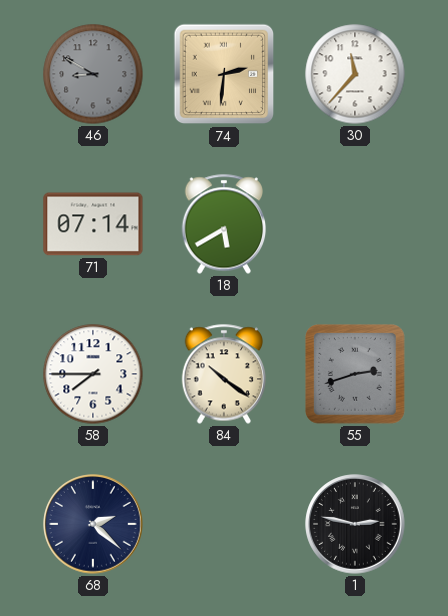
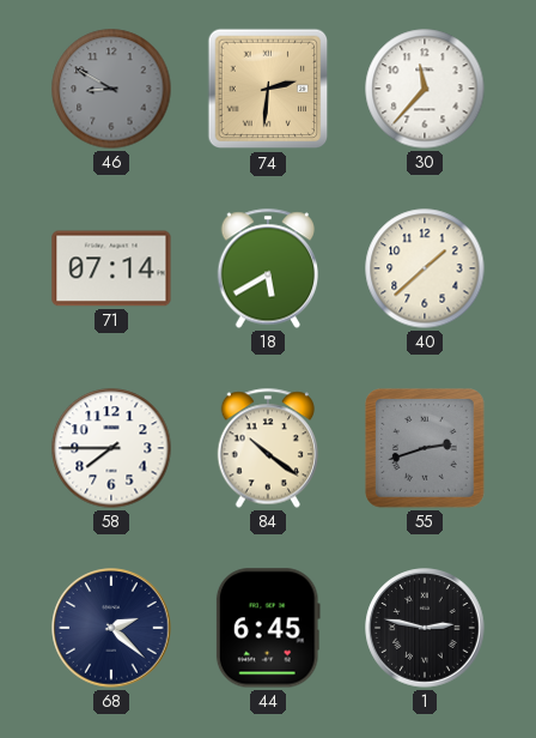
40: none -> 1:38
44: none -> 6:45
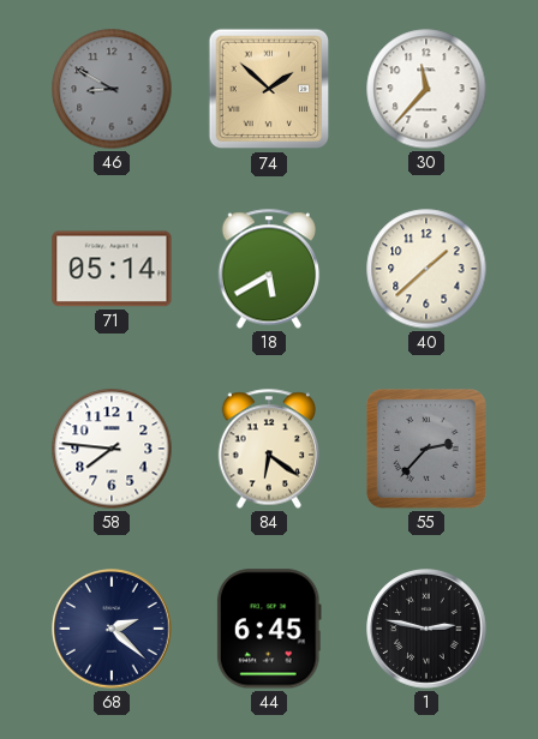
74: 2:31 -> 1:52
71: 07:14 -> 05:14
58: 7:45 -> 7:46
84: 10:21 -> 6:21
55: 2:42 -> 2:37
